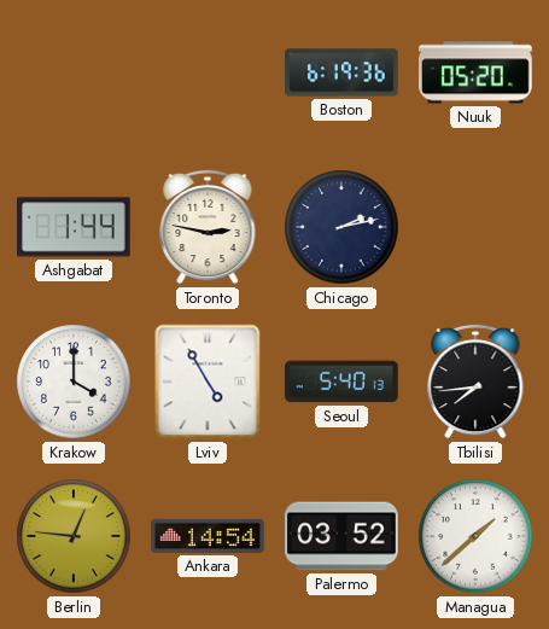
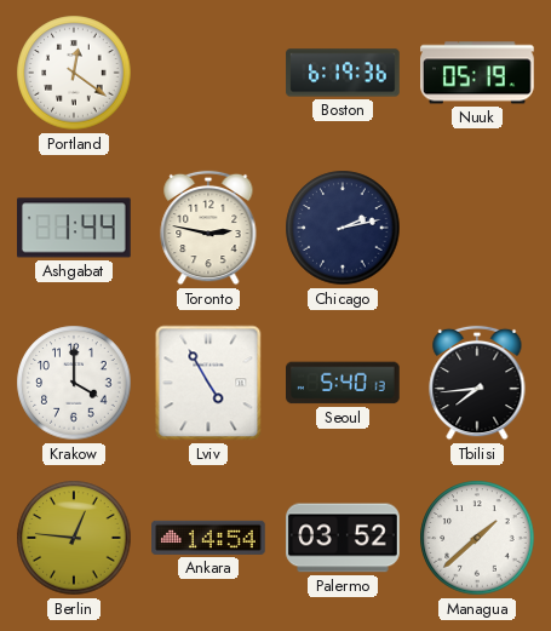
Portland: none -> 12:21
Nuuk: 05:20 -> 05:19
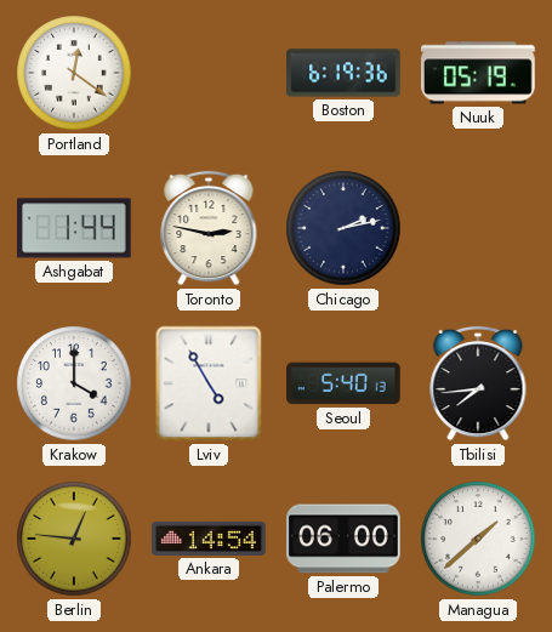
Palermo: 03:52 -> 06:00
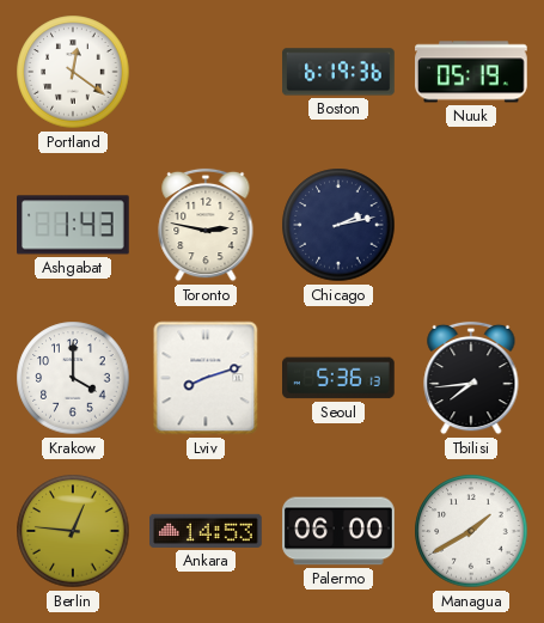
Ashgabat: 1:44 -> 1:43
Lviv: 4:55 -> 8:12
Seoul: 5:40 -> 5:36
Ankara: 14:54 -> 14:53
Managua: 1:38 -> 1:40
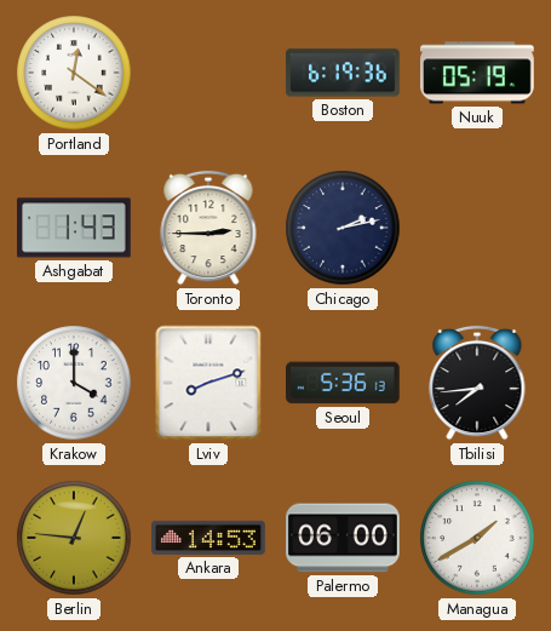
Toronto: 2:47 -> 2:45
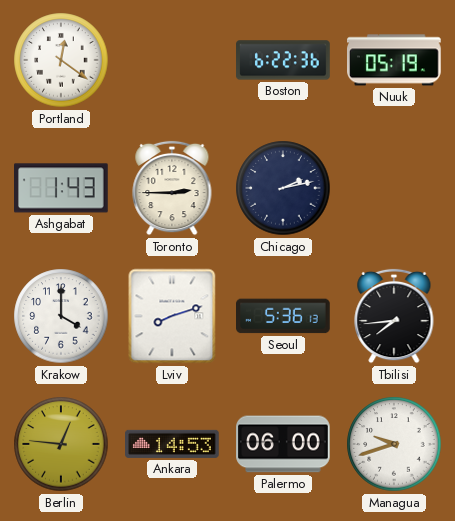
Boston: 6:19 -> 6:22
Managua: 1:40 -> 9:42
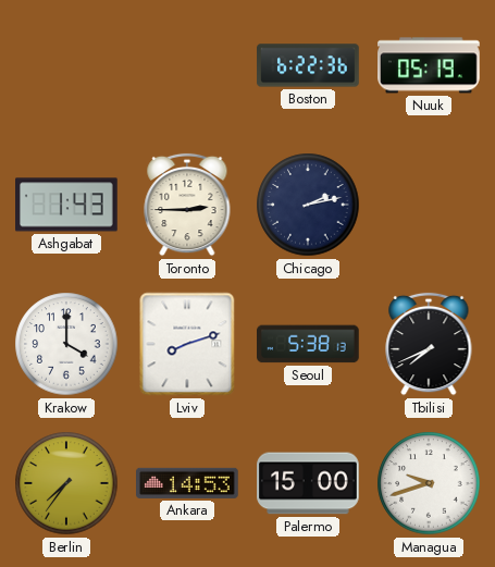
Portland: 12:21 -> none
Seoul: 5:36 -> 5:38
Tbilisi: 7:44 -> 7:41
Berlin: 12:46 -> 7:36
Palermo: 06:00 -> 15:00
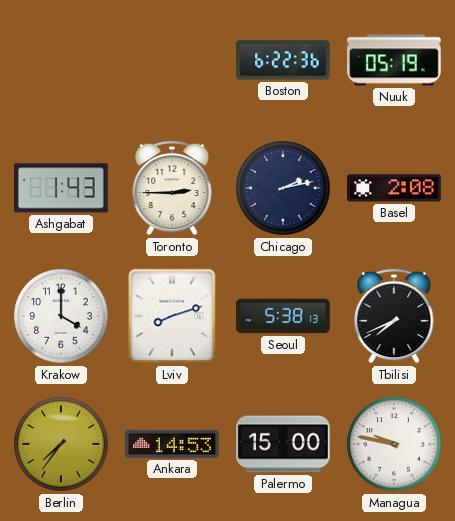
Basel: none -> 2:08
Managua: 9:42 -> 9:47
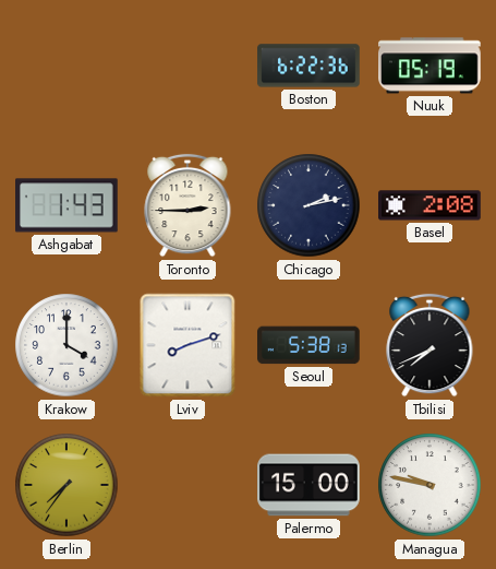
Ankara: 14:53 -> none
